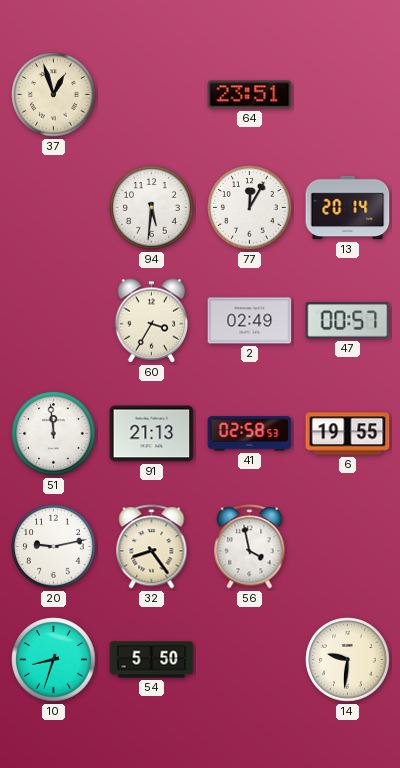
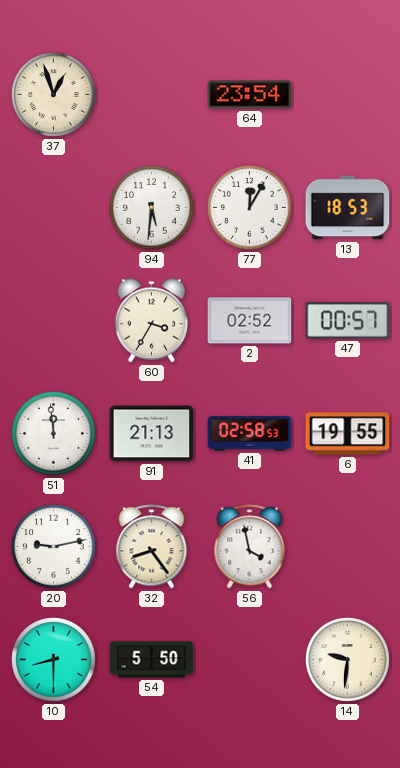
64: 23:51 -> 23:54
13: 20:14 -> 18:53
2: 02:49 -> 02:52
10: 8:33 -> 8:30
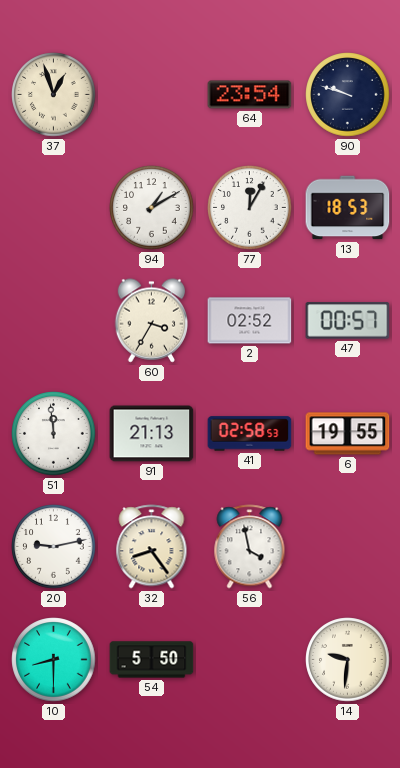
90: none -> 9:48
94: 5:31 -> 1:10
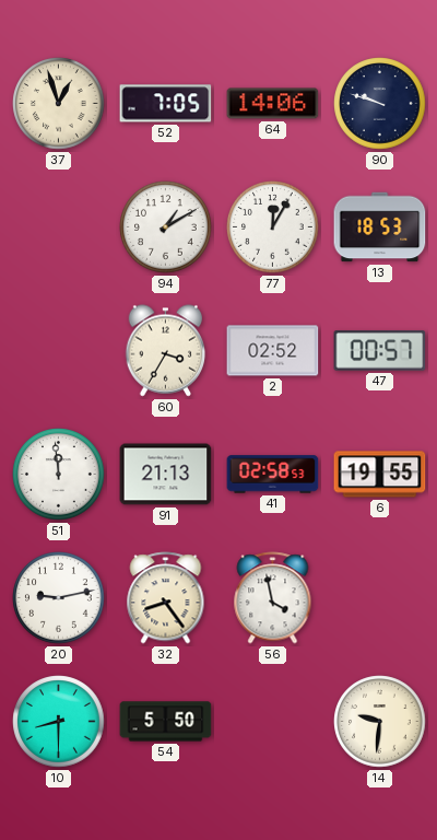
52: none -> 7:05
64: 23:54 -> 14:06
